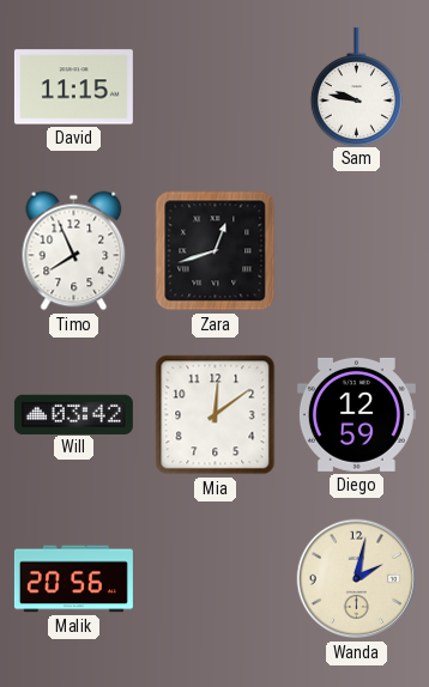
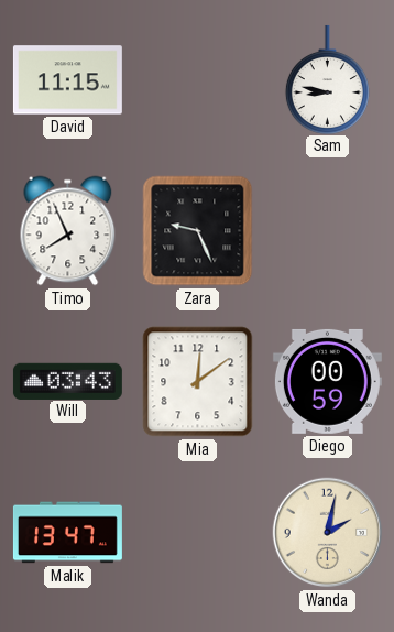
Sam: 9:47 -> 8:47
Zara: 12:42 -> 9:26
Will: 03:42 -> 03:43
Diego: 12:59 -> 00:59
Malik: 20:56 -> 13:47
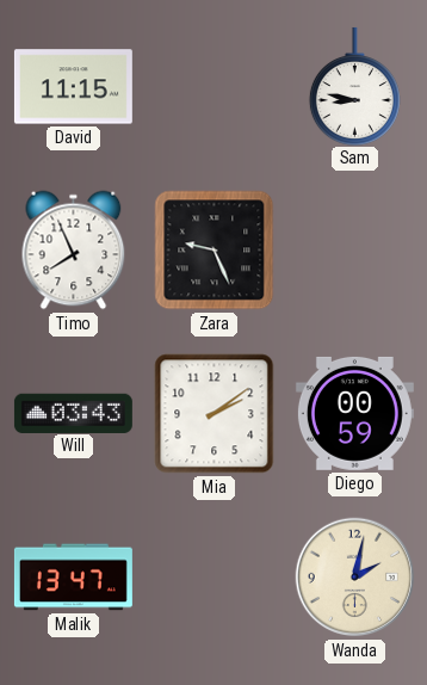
Mia: 12:09 -> 2:09
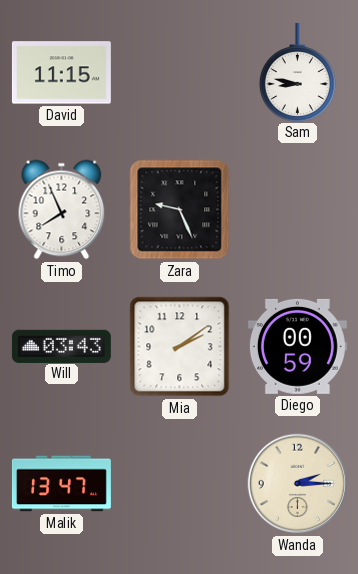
Wanda: 2:02 -> 2:15
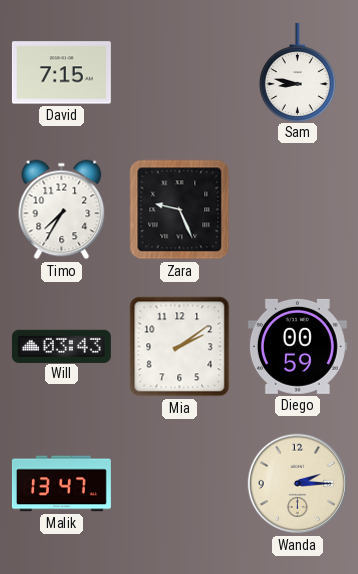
David: 11:15 -> 7:15
Timo: 7:56 -> 7:35
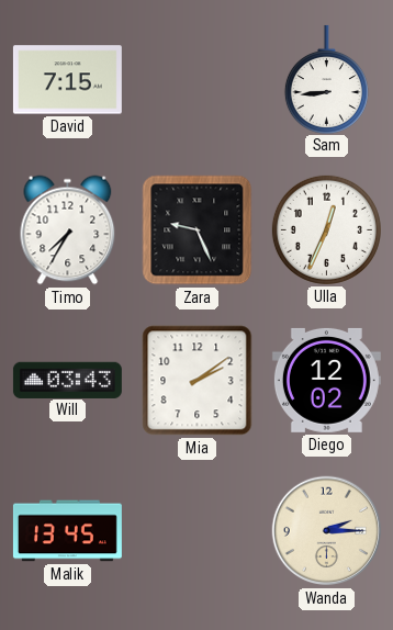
Sam: 8:47 -> 8:44
Ulla: none -> 12:34
Diego: 00:59 -> 12:02
Malik: 13:47 -> 13:45
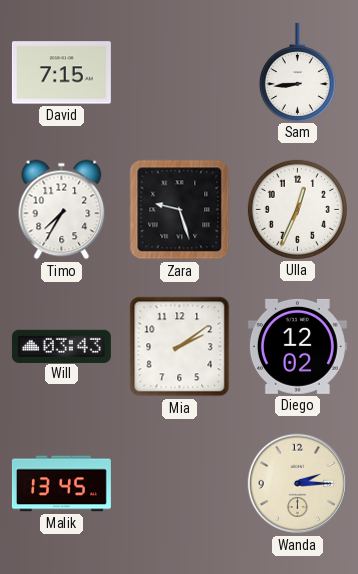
Zara: 9:26 -> 9:27
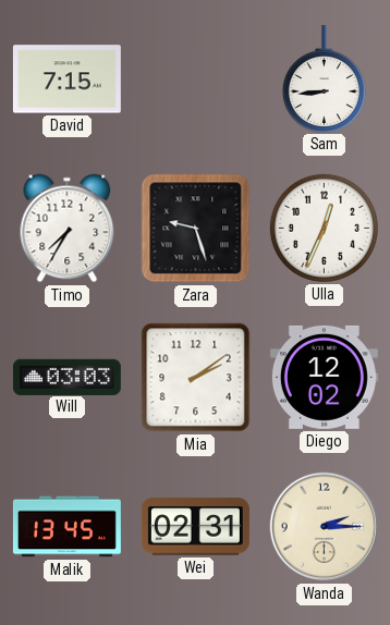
Will: 03:43 -> 03:03
Wei: none -> 02:31
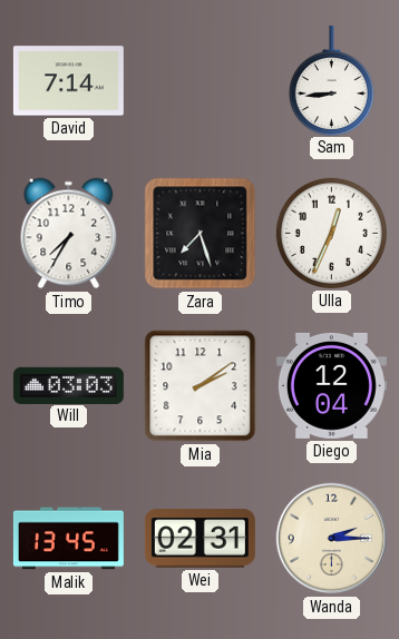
David: 7:15 -> 7:14
Zara: 9:27 -> 7:27
Diego: 12:02 -> 12:04
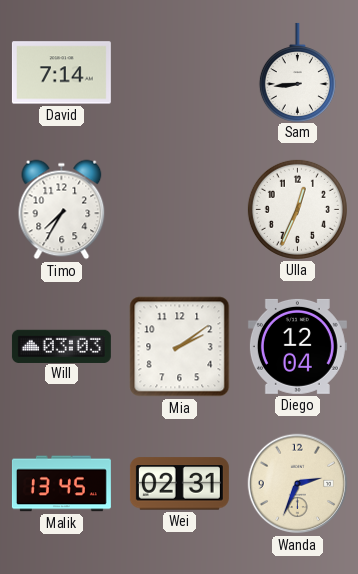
Zara: 7:27 -> none
Wanda: 2:15 -> 2:34
